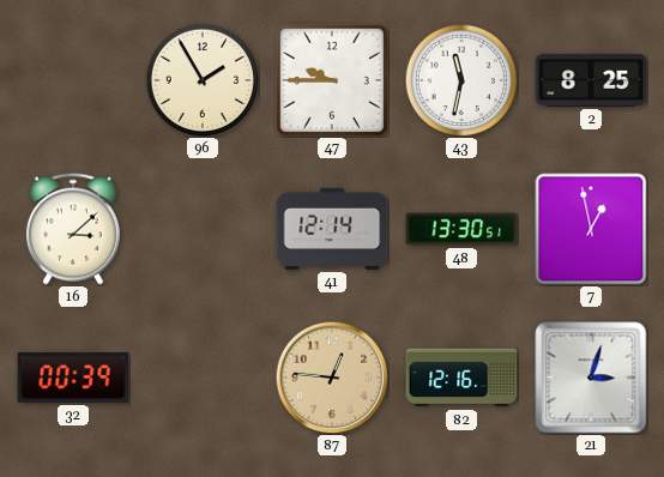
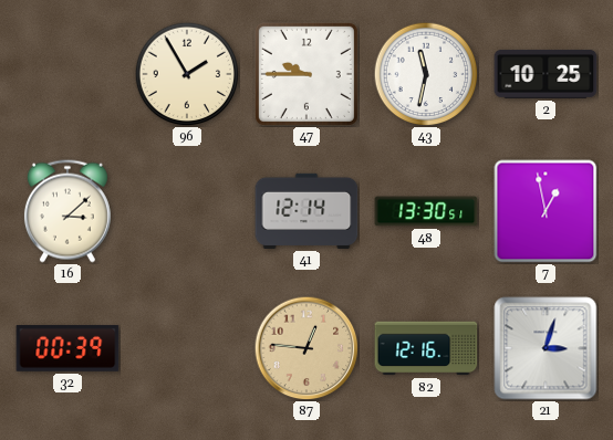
2: 8:25 -> 10:25
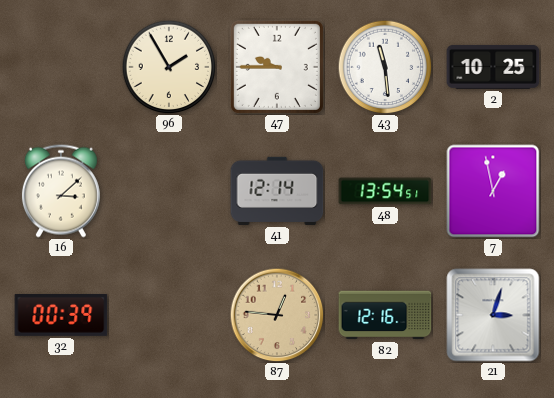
43: 11:32 -> 11:29
48: 13:30 -> 13:54
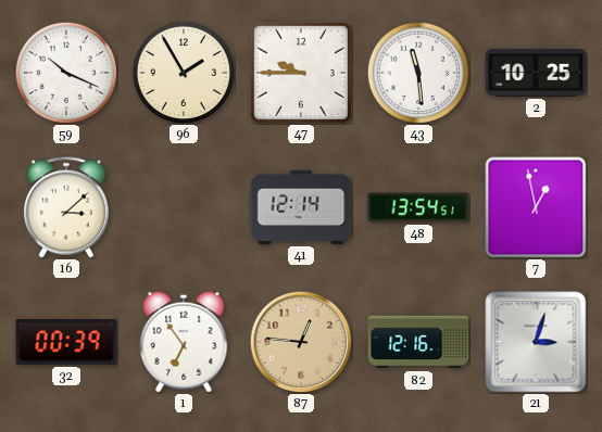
59: none -> 10:19
1: none -> 6:54
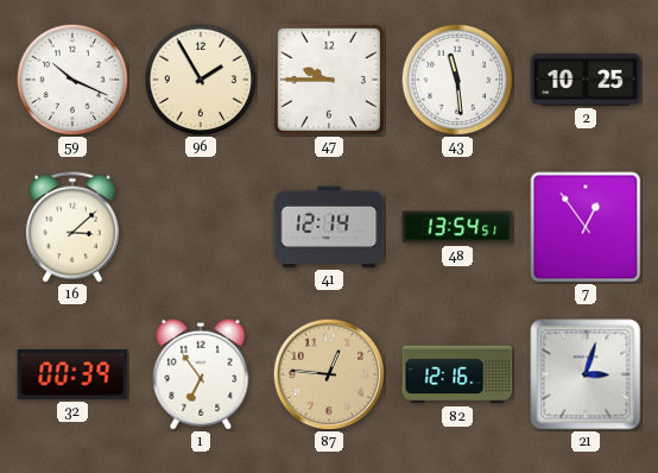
7: 12:58 -> 12:54
